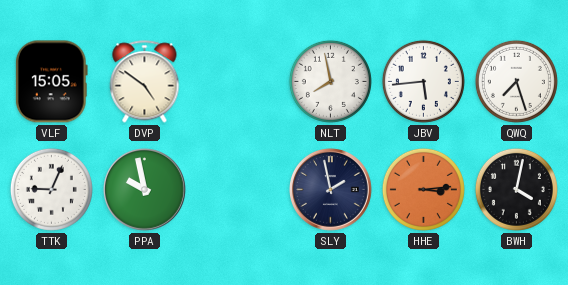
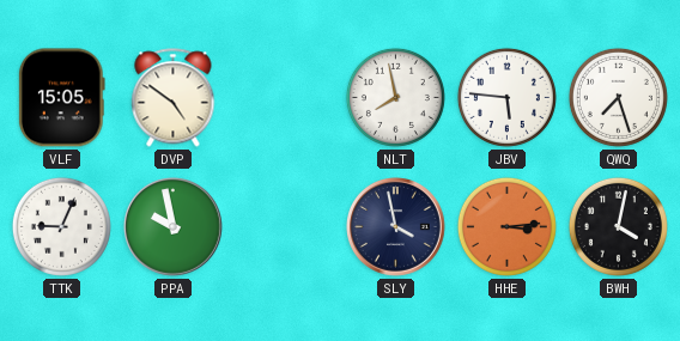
JBV: 5:44 -> 5:46
SLY: 1:58 -> 3:58
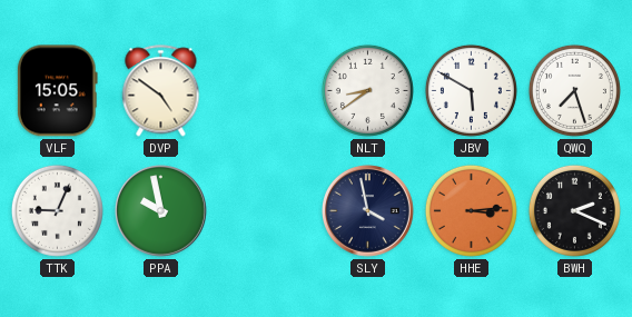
NLT: 7:58 -> 8:39
JBV: 5:46 -> 5:50
BWH: 4:02 -> 2:19
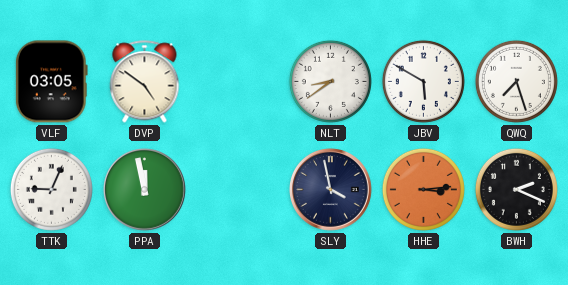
VLF: 15:05 -> 03:05
PPA: 9:58 -> 11:58
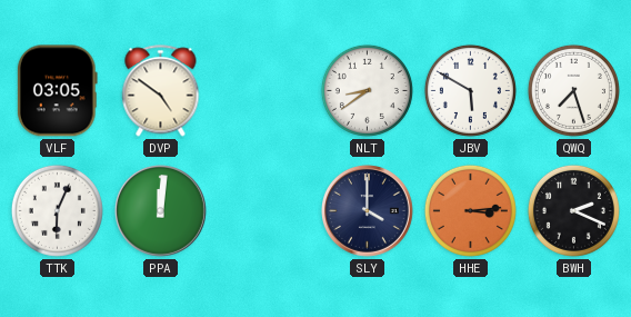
TTK: 9:04 -> 6:04
PPA: 11:58 -> 12:01
SLY: 3:58 -> 4:00
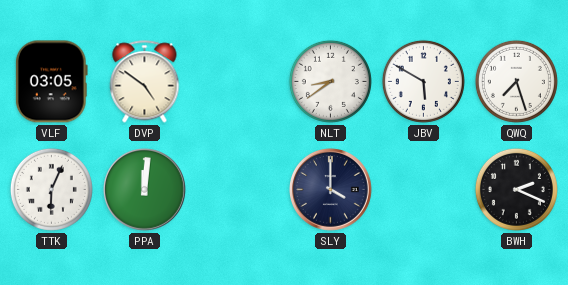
HHE: 3:14 -> none
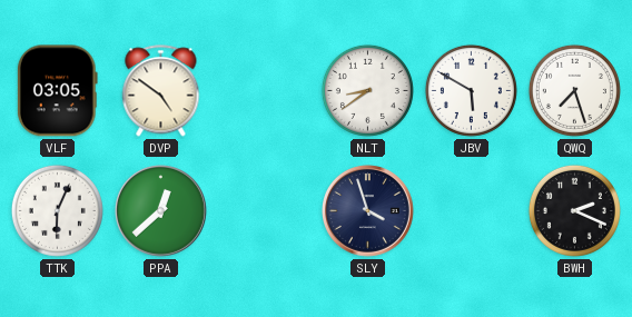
PPA: 12:01 -> 12:38
SLY: 4:00 -> 3:57
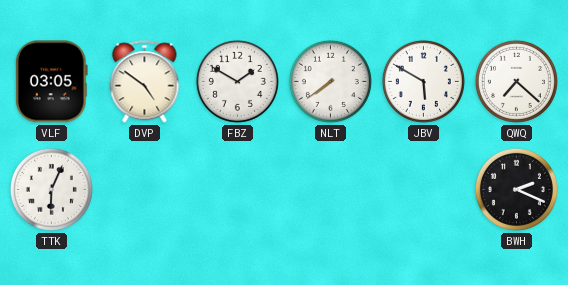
FBZ: none -> 1:50
NLT: 8:39 -> 7:39
QWQ: 7:27 -> 7:22
PPA: 12:38 -> none
SLY: 3:57 -> none
